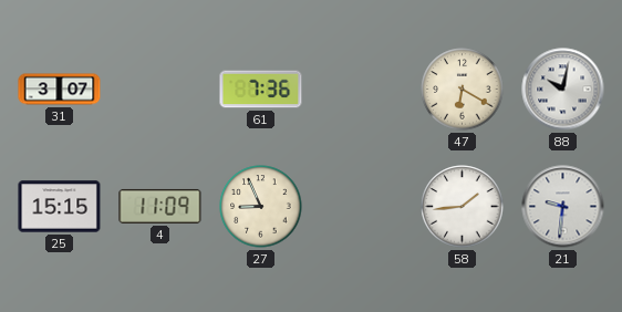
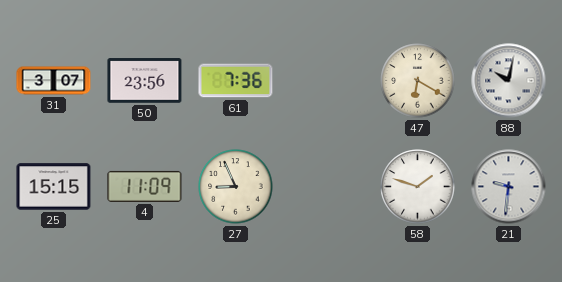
50: none -> 23:56
58: 1:44 -> 1:48
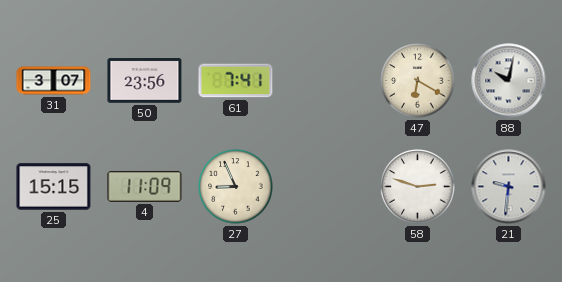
61: 7:36 -> 7:41
58: 1:48 -> 2:48
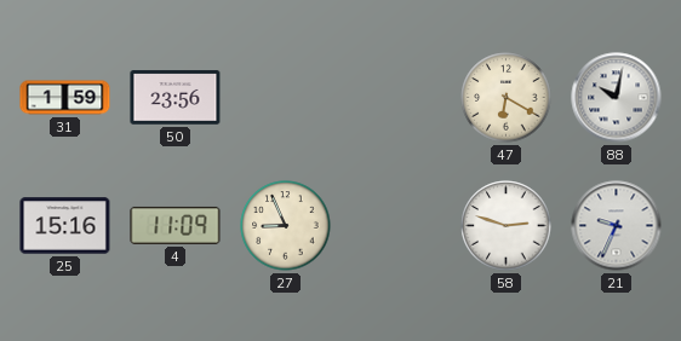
31: 3:07 -> 1:59
61: 7:41 -> none
25: 15:15 -> 15:16
21: 9:31 -> 9:34
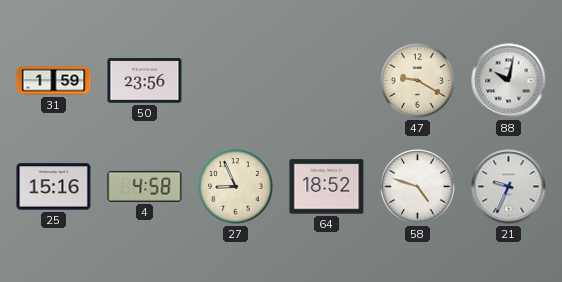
47: 6:20 -> 9:20
4: 11:09 -> 4:58
64: none -> 18:52
58: 2:48 -> 4:48
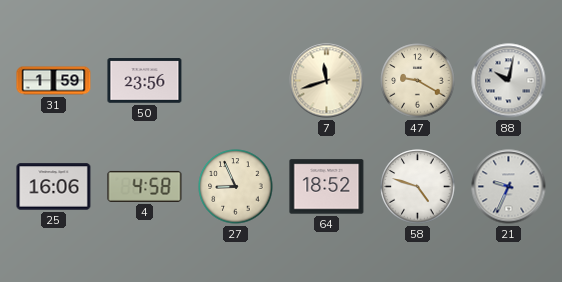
7: none -> 11:42
25: 15:16 -> 16:06
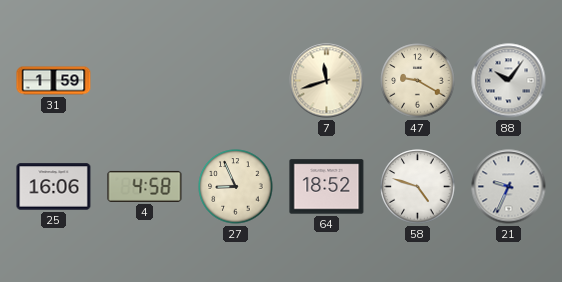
50: 23:56 -> none
88: 10:02 -> 10:06
